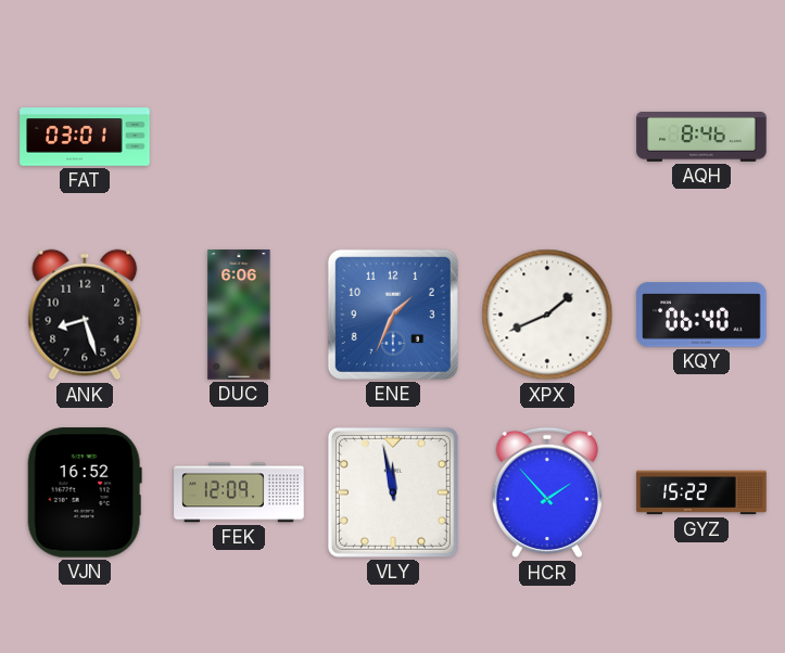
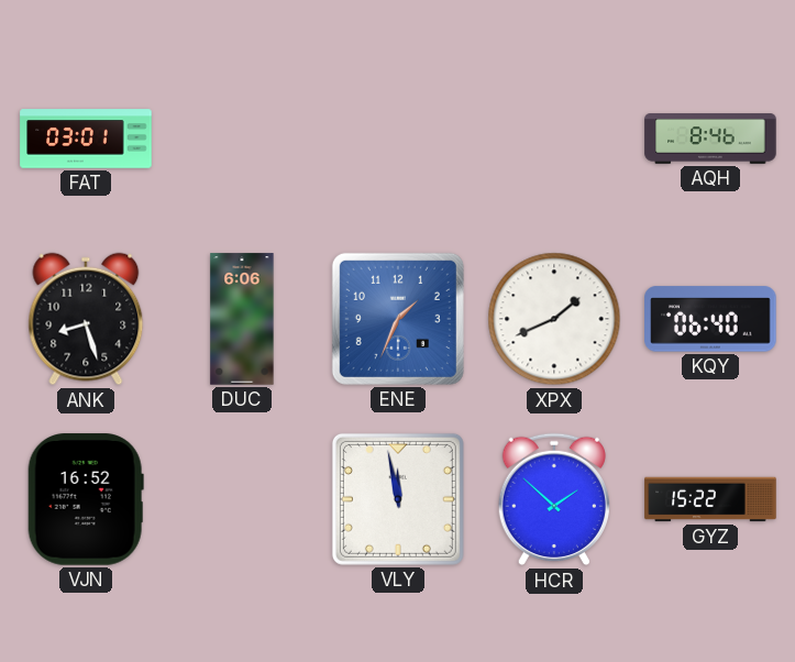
FEK: 12:09 -> none
HCR: 1:53 -> 1:52
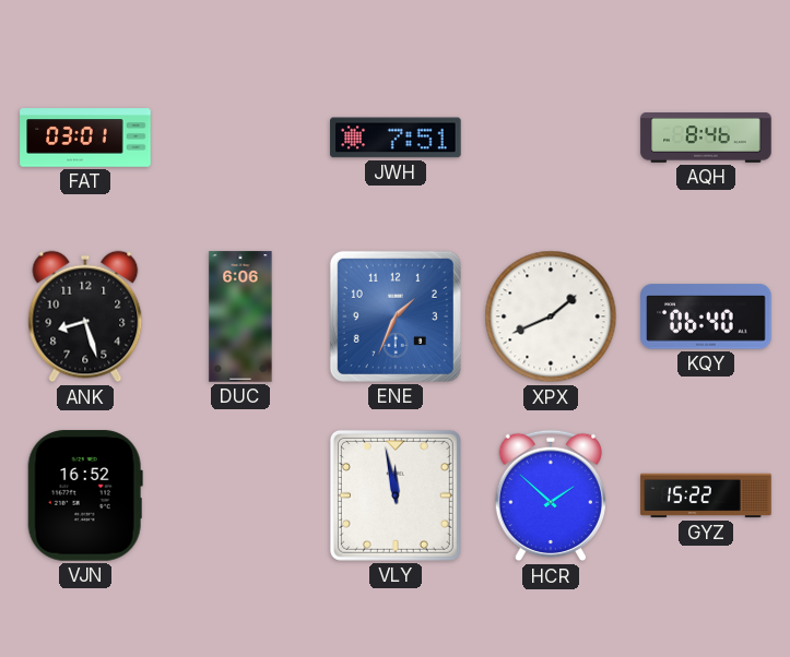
JWH: none -> 7:51
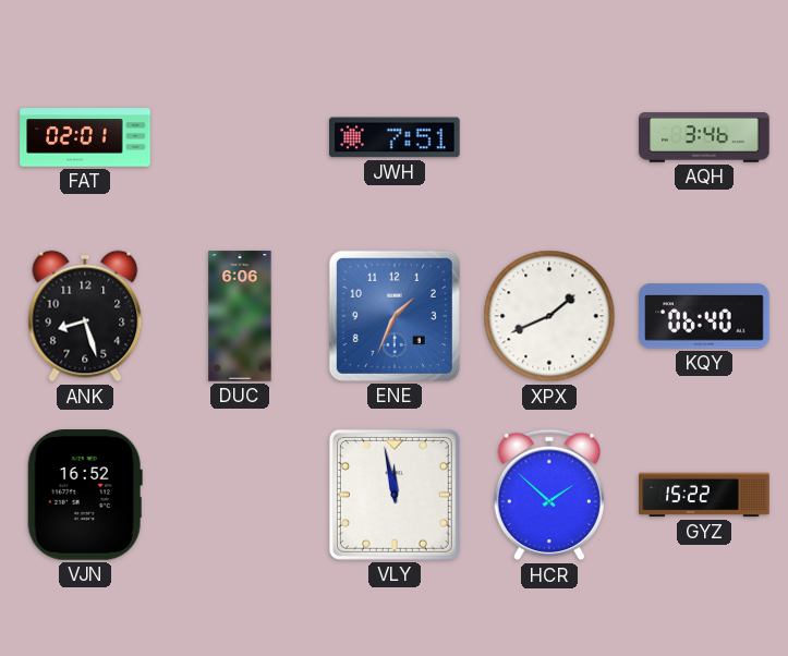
FAT: 03:01 -> 02:01
AQH: 8:46 -> 3:46
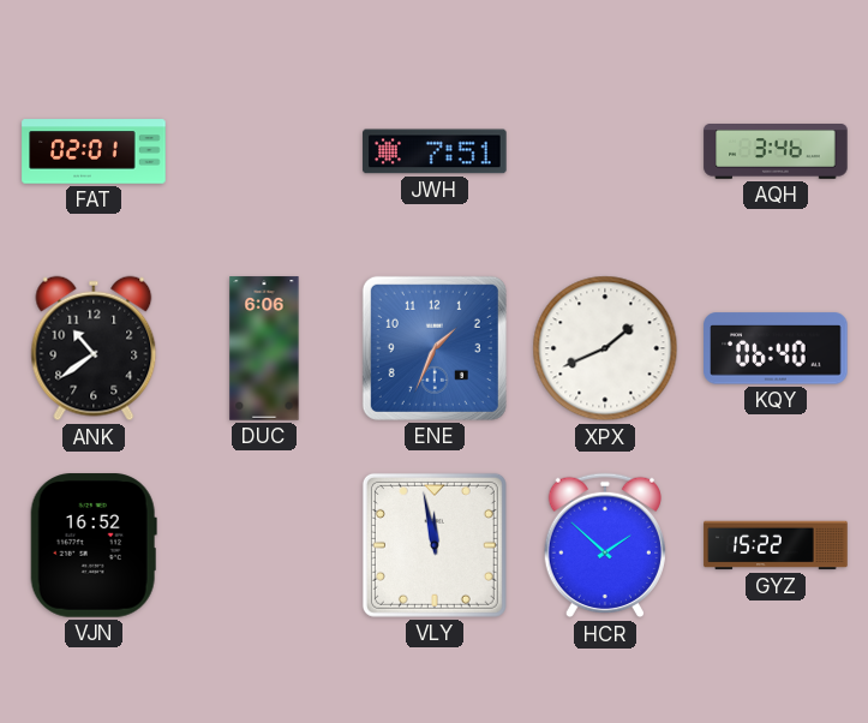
ANK: 8:27 -> 10:39
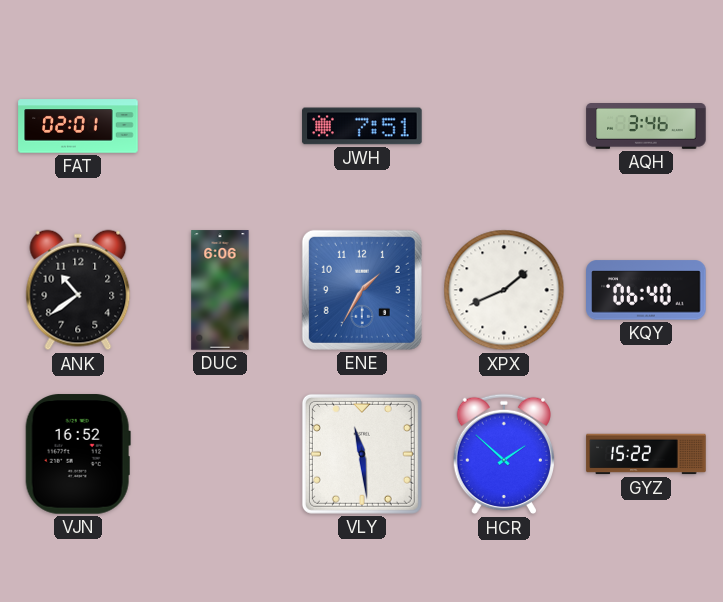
ENE: 1:34 -> 1:35
VLY: 11:58 -> 11:29
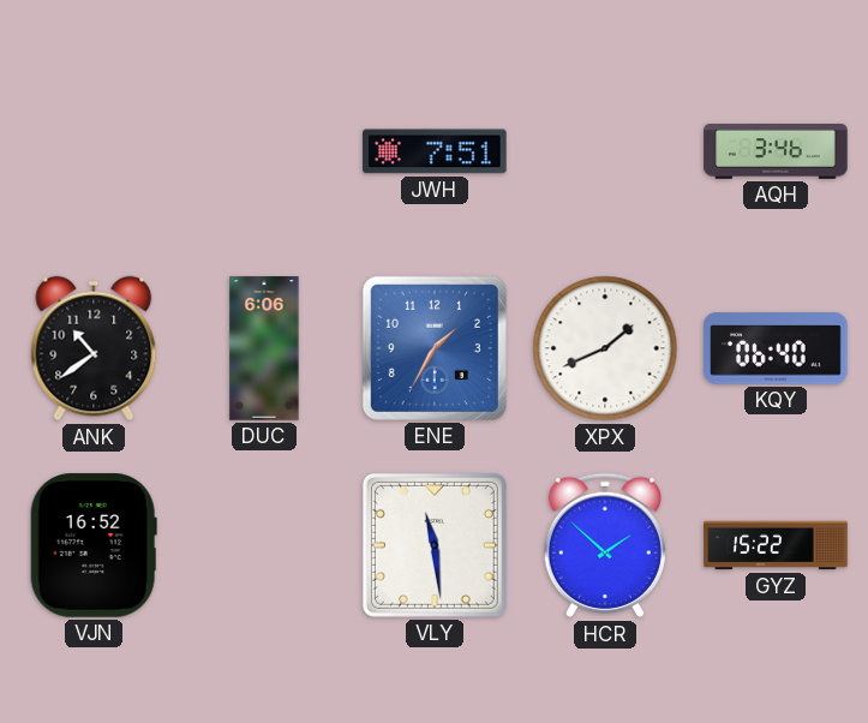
FAT: 02:01 -> none
